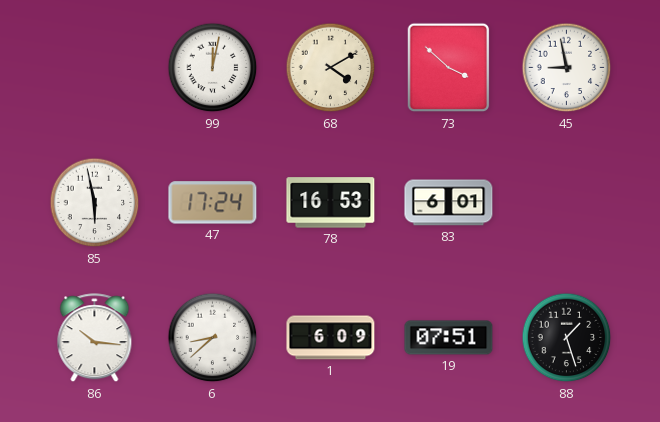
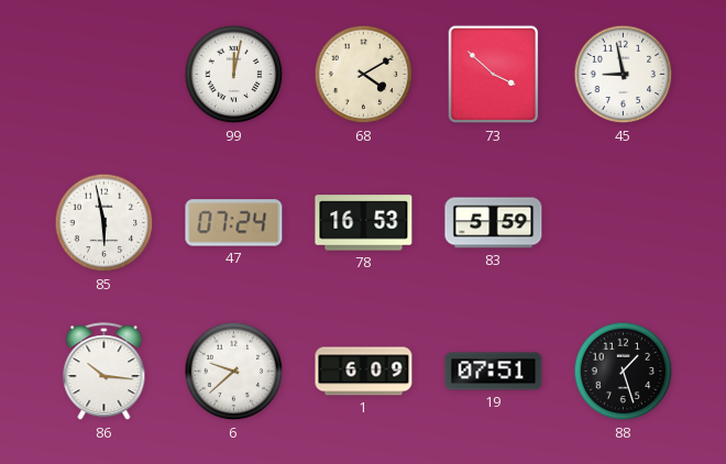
47: 17:24 -> 07:24
83: 6:01 -> 5:59
6: 8:38 -> 9:38
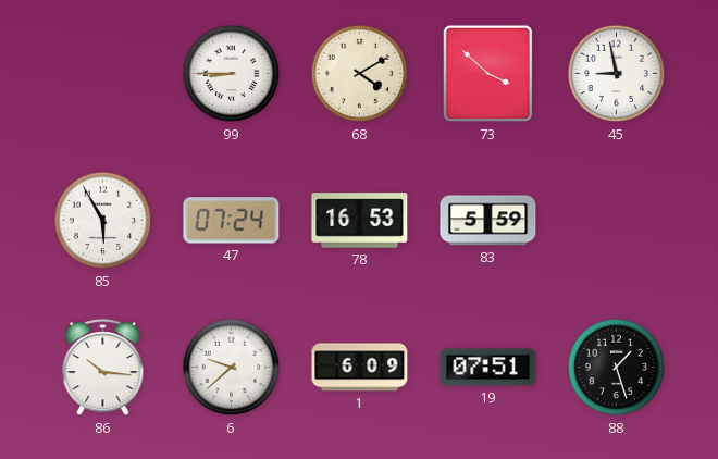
99: 12:02 -> 8:45
85: 5:58 -> 5:55
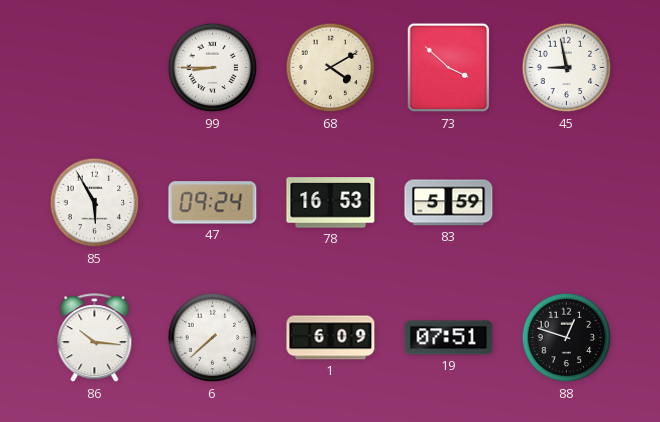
47: 07:24 -> 09:24
6: 9:38 -> 7:38
88: 1:27 -> 12:48
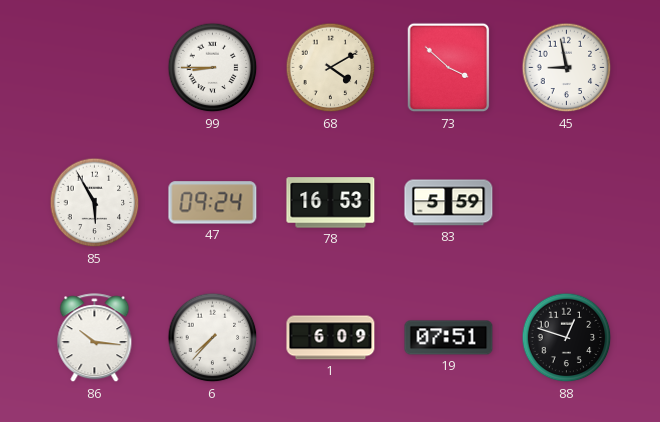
6: 7:38 -> 7:37
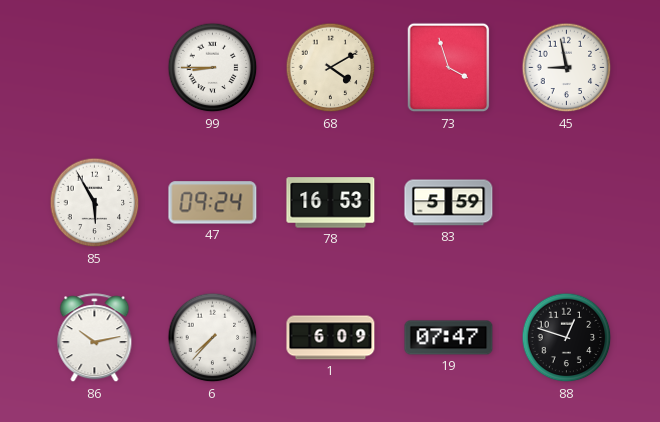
73: 3:52 -> 3:57
86: 10:16 -> 10:13
19: 07:51 -> 07:47
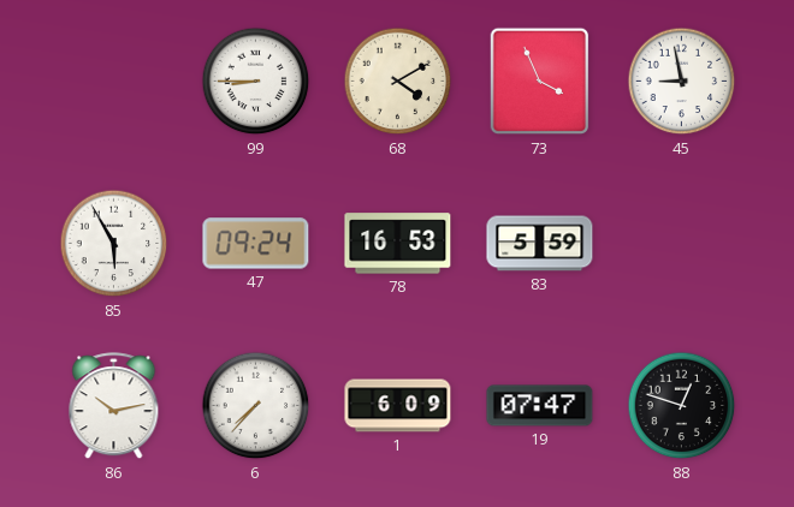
73: 3:57 -> 3:56
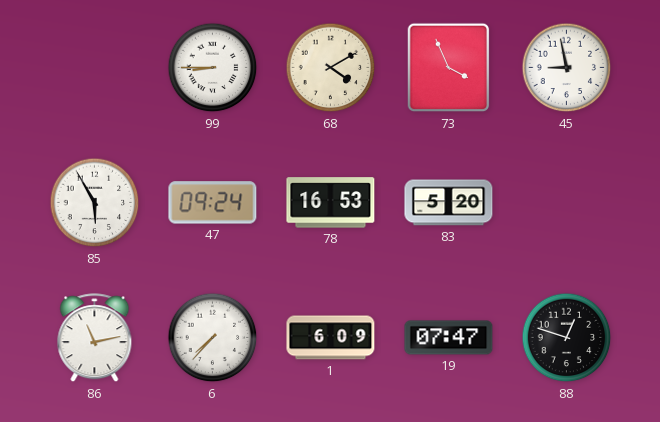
83: 5:59 -> 5:20
86: 10:13 -> 11:13
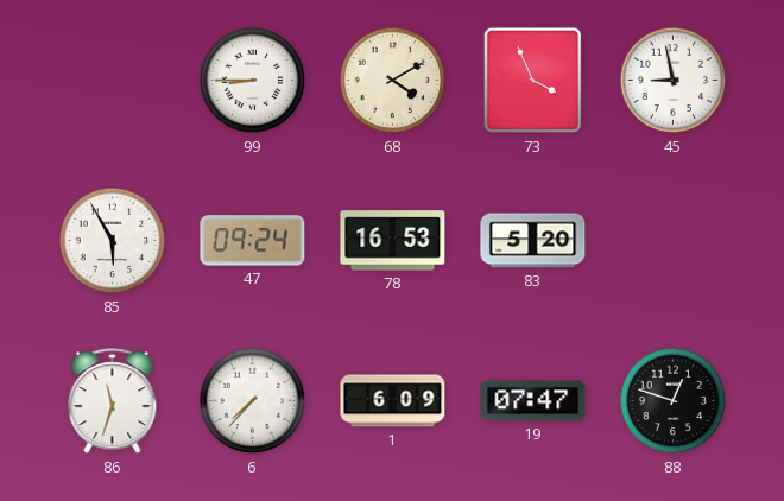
86: 11:13 -> 11:33
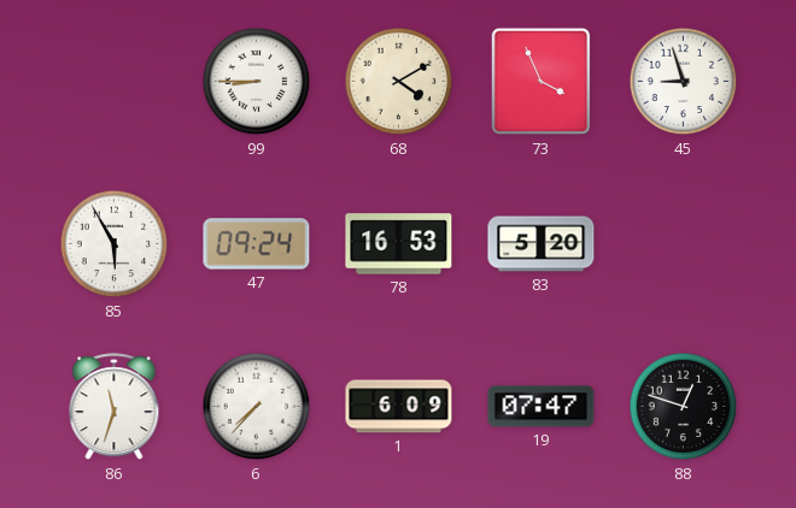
45: 8:58 -> 8:57
